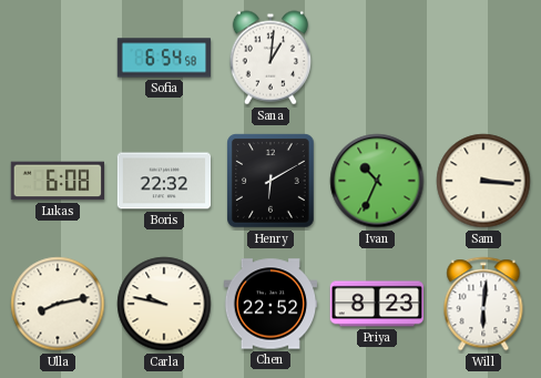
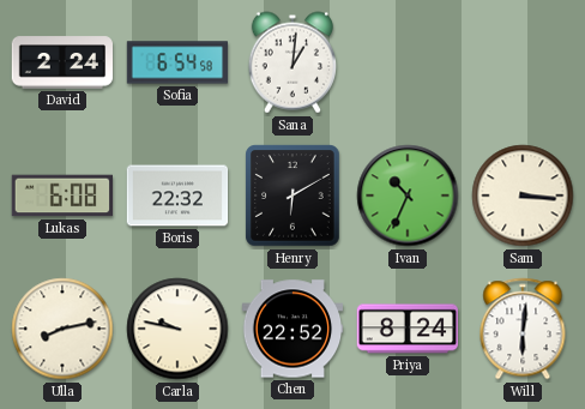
David: none -> 2:24
Priya: 8:23 -> 8:24
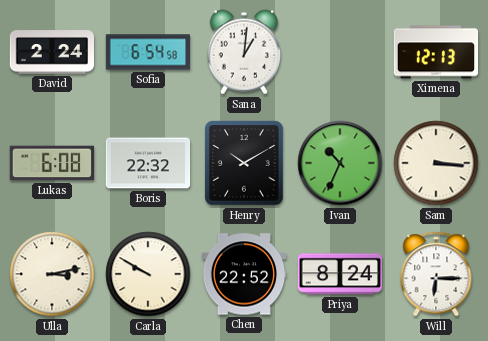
Ximena: none -> 12:13
Henry: 6:10 -> 10:10
Ulla: 8:13 -> 3:13
Carla: 9:47 -> 9:50
Will: 6:01 -> 6:15
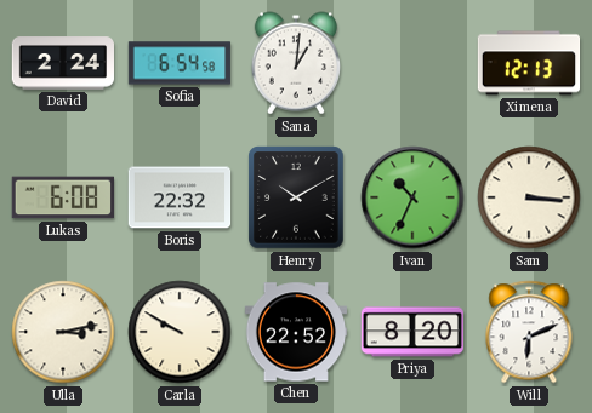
Priya: 8:24 -> 8:20
Will: 6:15 -> 6:11
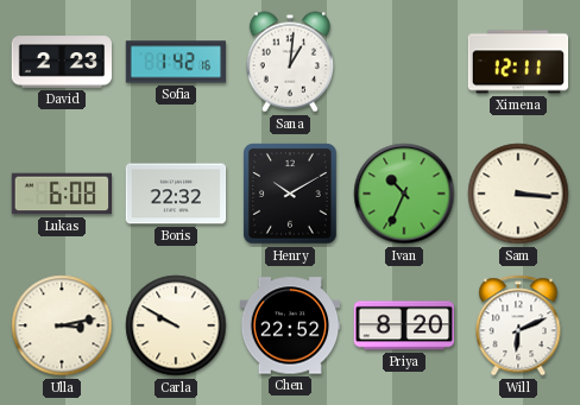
David: 2:24 -> 2:23
Sofia: 6:54 -> 1:42
Ximena: 12:13 -> 12:11
